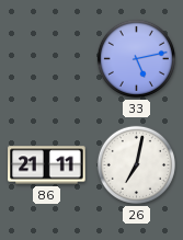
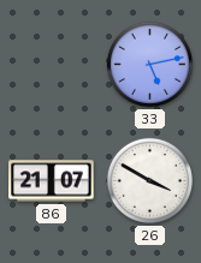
86: 21:11 -> 21:07
26: 7:02 -> 3:50
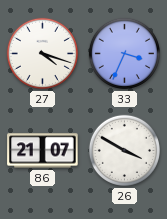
27: none -> 4:18
33: 5:13 -> 3:34
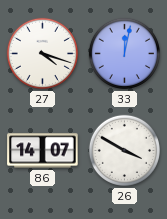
33: 3:34 -> 12:02
86: 21:07 -> 14:07
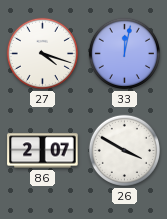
86: 14:07 -> 2:07
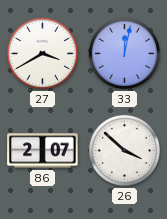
27: 4:18 -> 3:40
26: 3:50 -> 3:52
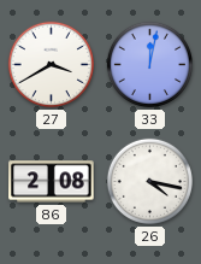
86: 2:07 -> 2:08
26: 3:52 -> 4:17
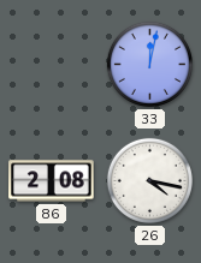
27: 3:40 -> none
